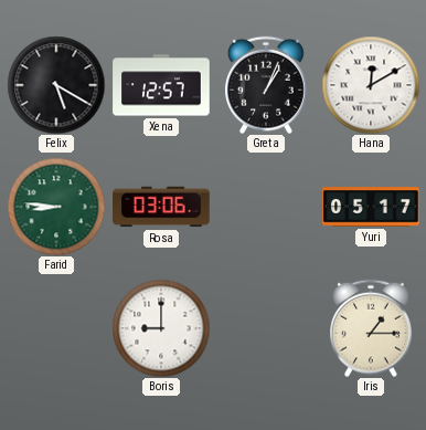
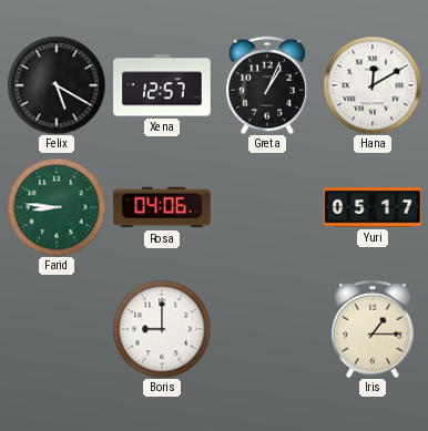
Rosa: 03:06 -> 04:06
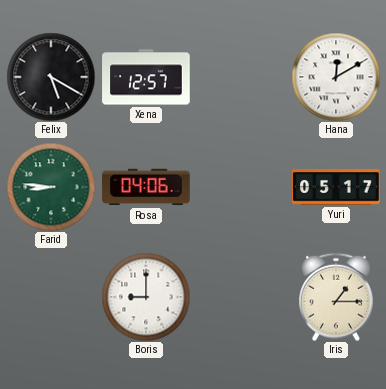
Greta: 1:04 -> none
